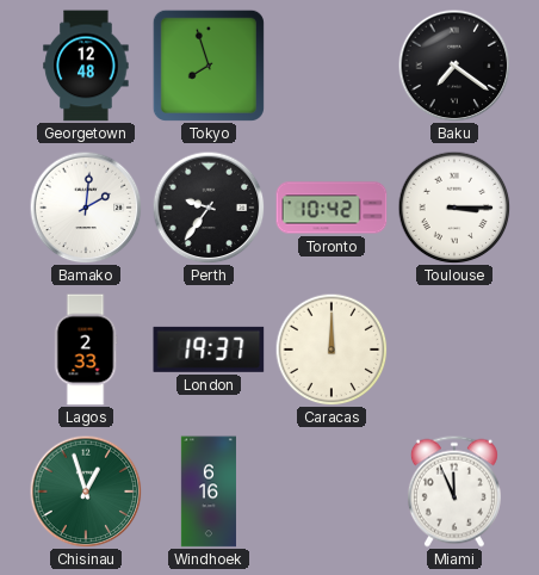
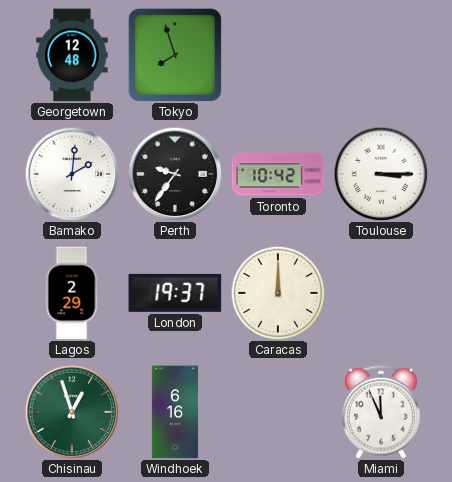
Baku: 7:21 -> none
Lagos: 2:33 -> 2:29
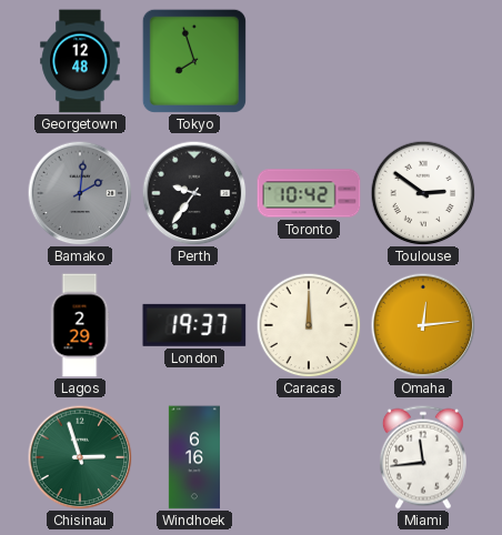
Bamako dial: white -> grey
Toulouse: 3:15 -> 2:51
Omaha: none -> 12:14
Chisinau: 12:57 -> 2:57
Miami: 11:56 -> 11:44
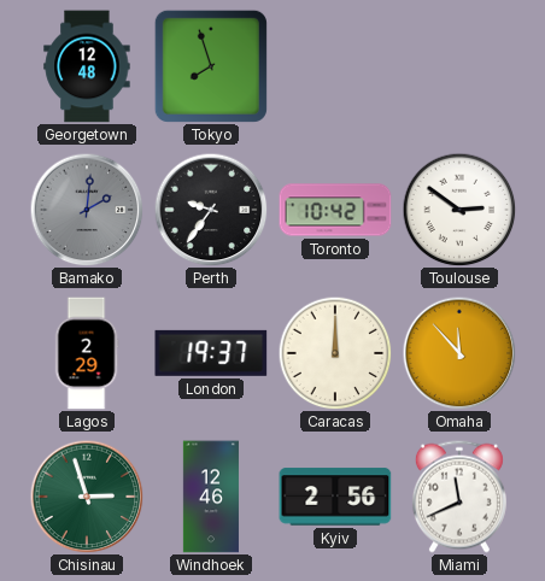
Omaha: 12:14 -> 11:53
Windhoek: 6:16 -> 12:46
Kyiv: none -> 2:56
Miami: 11:44 -> 11:41
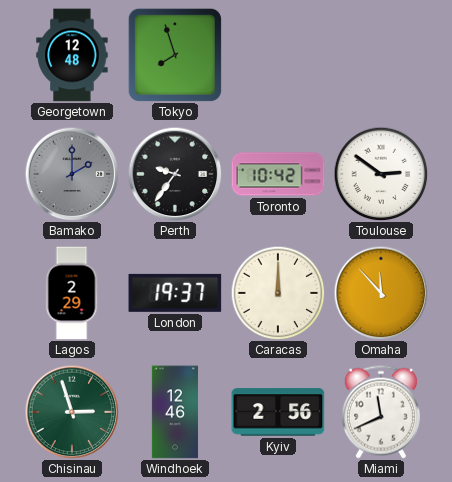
Bamako: 2:01 -> 2:00
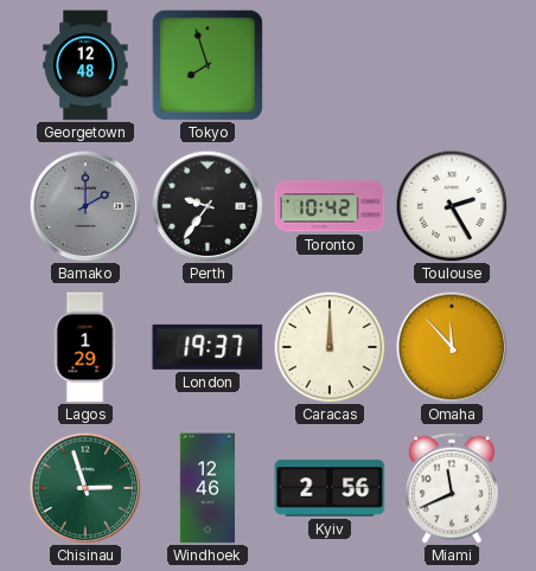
Toulouse: 2:51 -> 2:25
Lagos: 2:29 -> 1:29
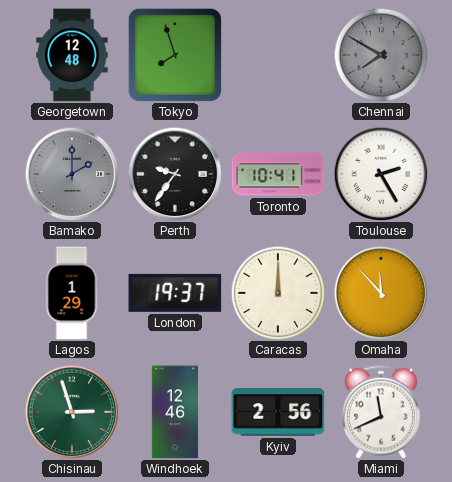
Chennai: none -> 7:50
Toronto: 10:42 -> 10:41
